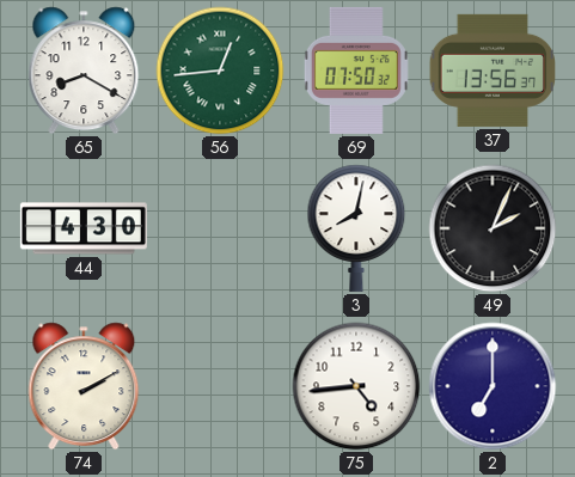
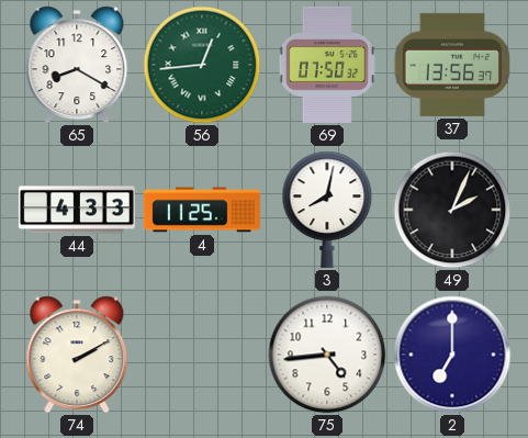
44: 4:30 -> 4:33
4: none -> 11:25
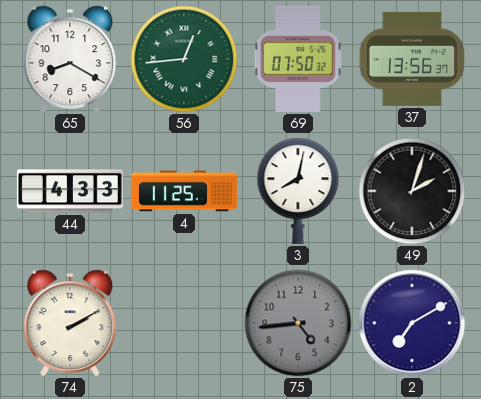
49: 2:04 -> 2:03
75 dial: white -> grey
2: 7:00 -> 7:10
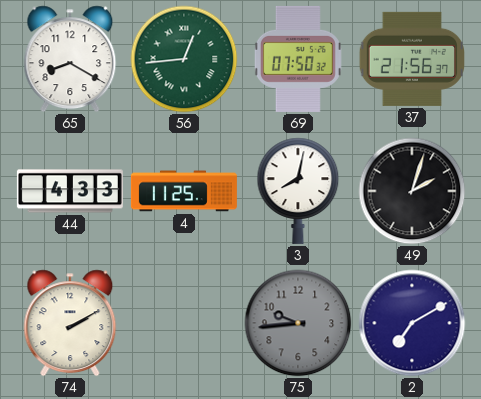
37: 13:56 -> 21:56
75: 4:44 -> 9:44
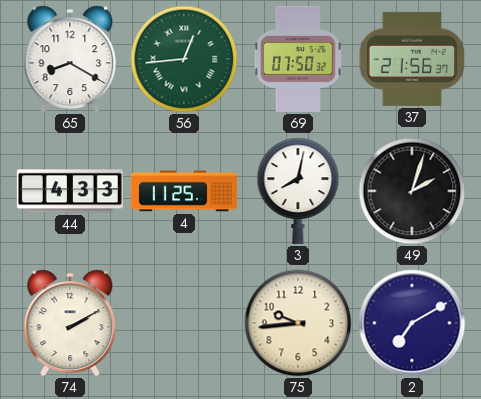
75 dial: grey -> cream
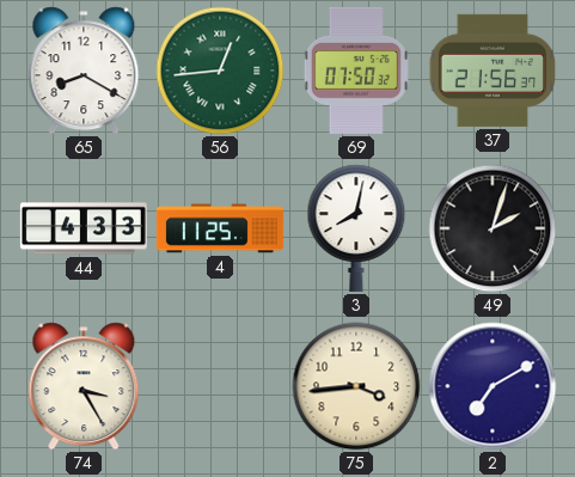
74: 2:10 -> 3:25
75: 9:44 -> 3:44
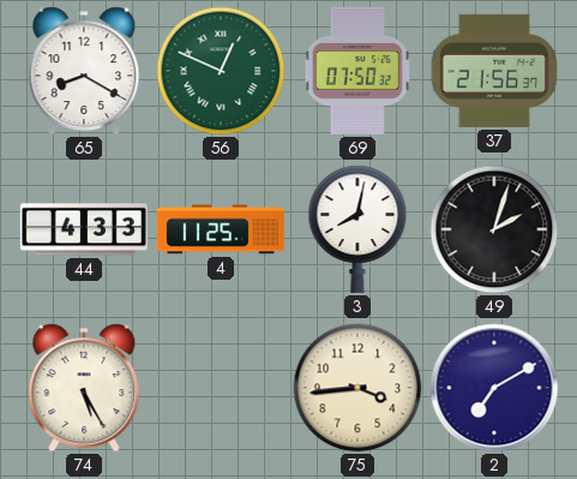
56: 12:44 -> 12:49
74: 3:25 -> 5:25
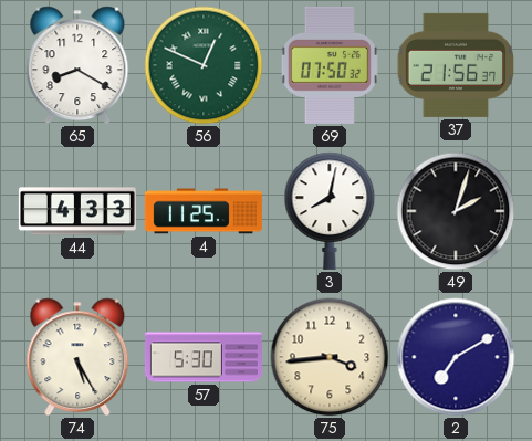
57: none -> 5:30
